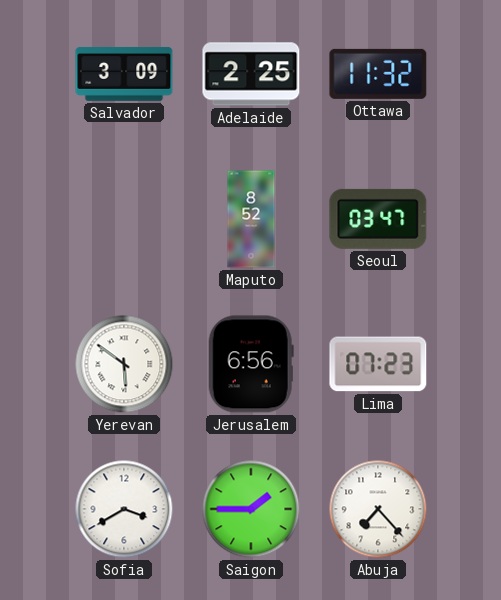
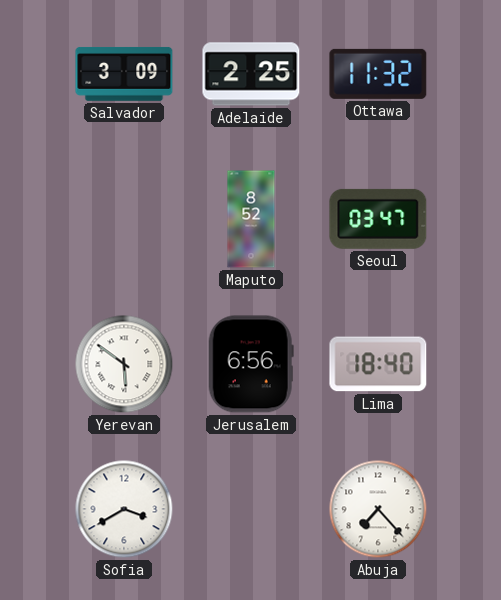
Lima: 07:23 -> 18:40
Saigon: 1:45 -> none
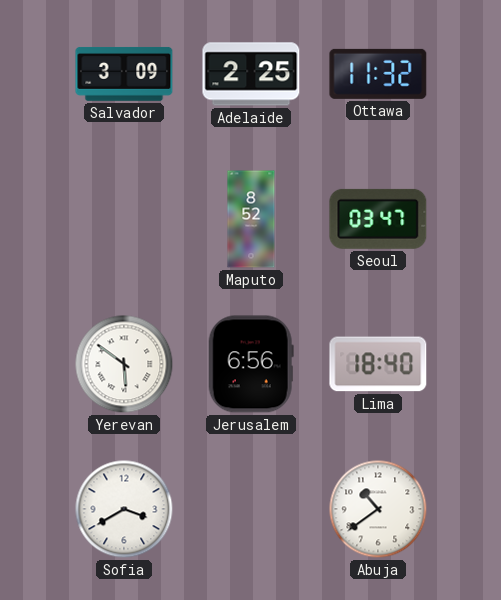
Abuja: 7:23 -> 10:39
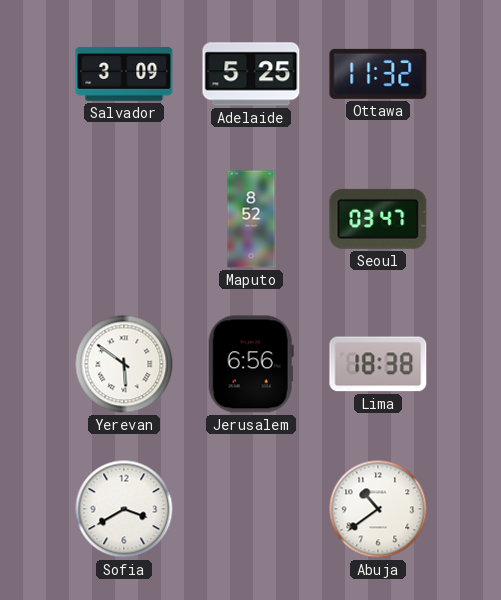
Adelaide: 2:25 -> 5:25
Lima: 18:40 -> 18:38
